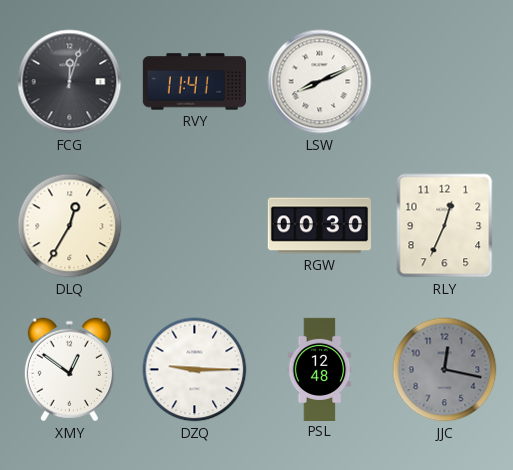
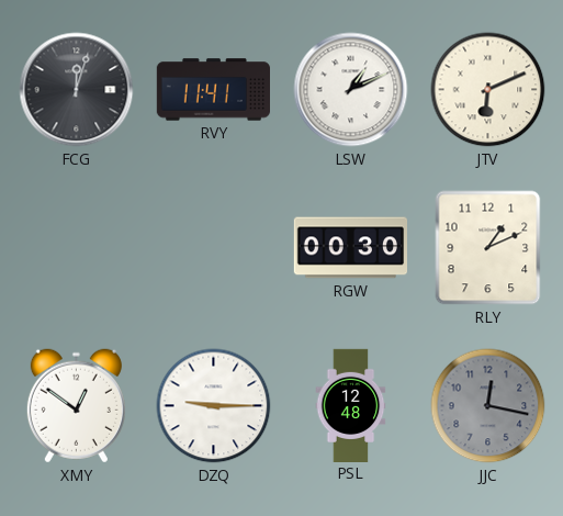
LSW: 8:11 -> 1:11
JTV: none -> 6:11
DLQ: 12:35 -> none
RLY: 12:34 -> 1:11
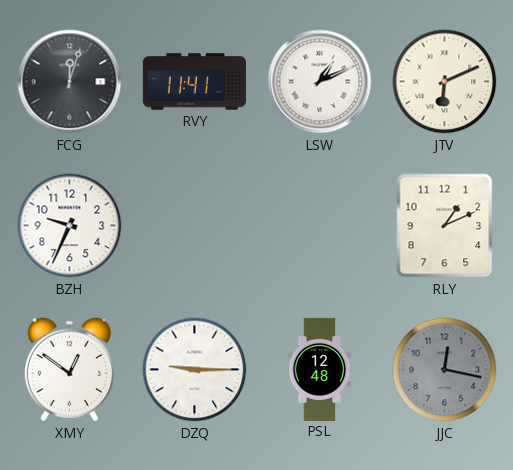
BZH: none -> 9:34
RGW: 00:30 -> none
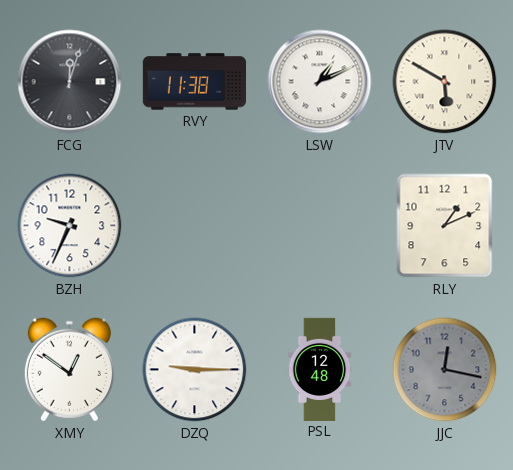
RVY: 11:41 -> 11:38
JTV: 6:11 -> 5:50
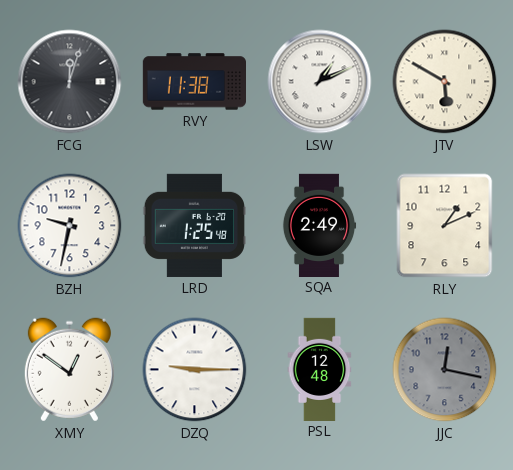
BZH: 9:34 -> 9:32
LRD: none -> 1:25
SQA: none -> 2:49
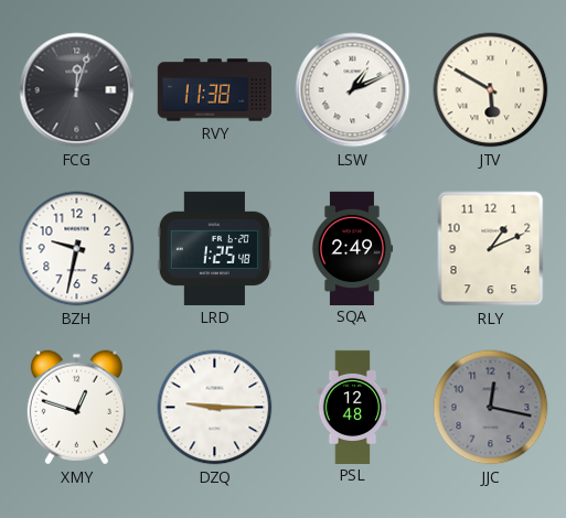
XMY: 12:51 -> 12:48
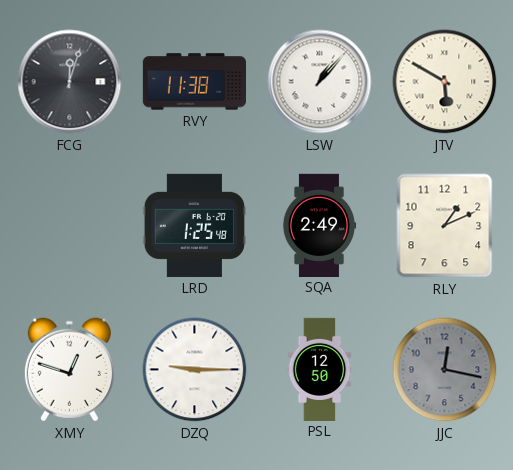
LSW: 1:11 -> 1:07
BZH: 9:32 -> none
PSL: 12:48 -> 12:50
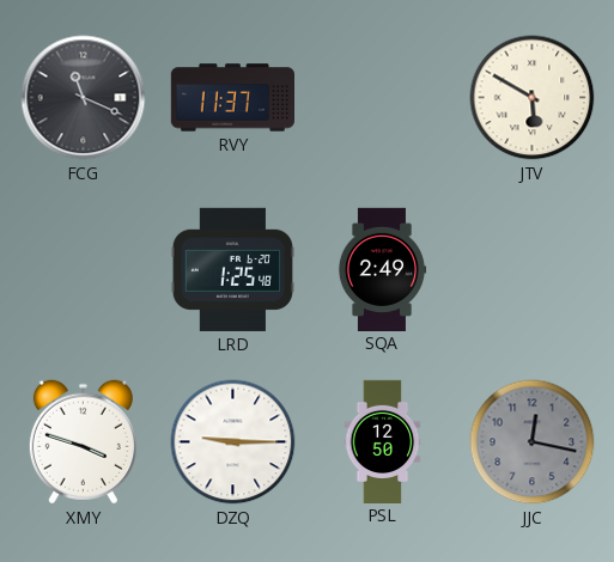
FCG: 12:03 -> 11:19
RVY: 11:38 -> 11:37
LSW: 1:07 -> none
RLY: 1:11 -> none
XMY: 12:48 -> 3:48
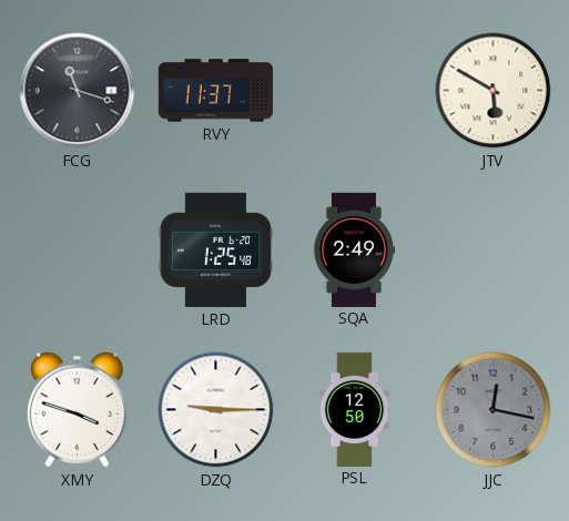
FCG: 11:19 -> 11:18
